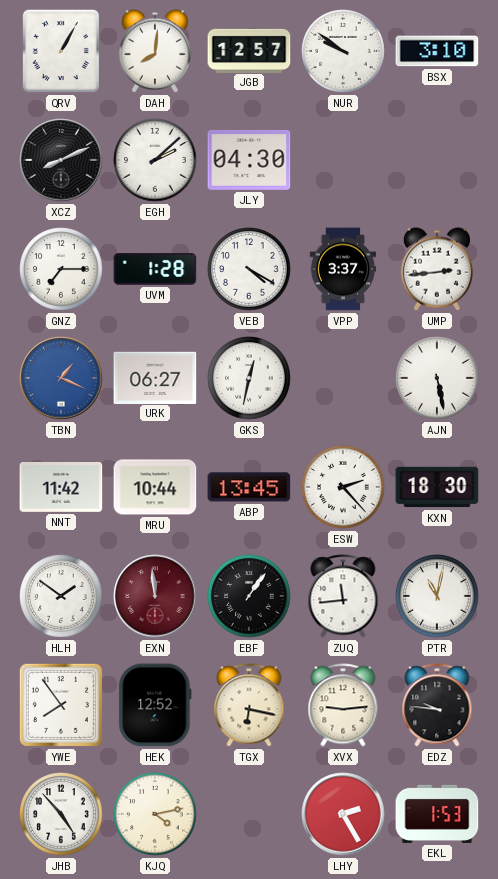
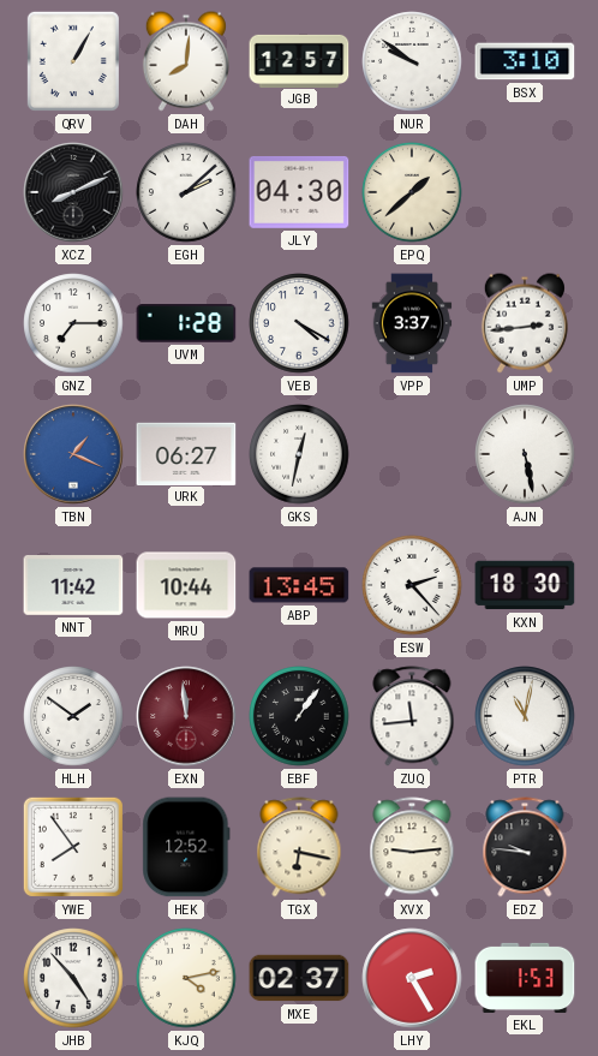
EPQ: none -> 1:38
MXE: none -> 02:37
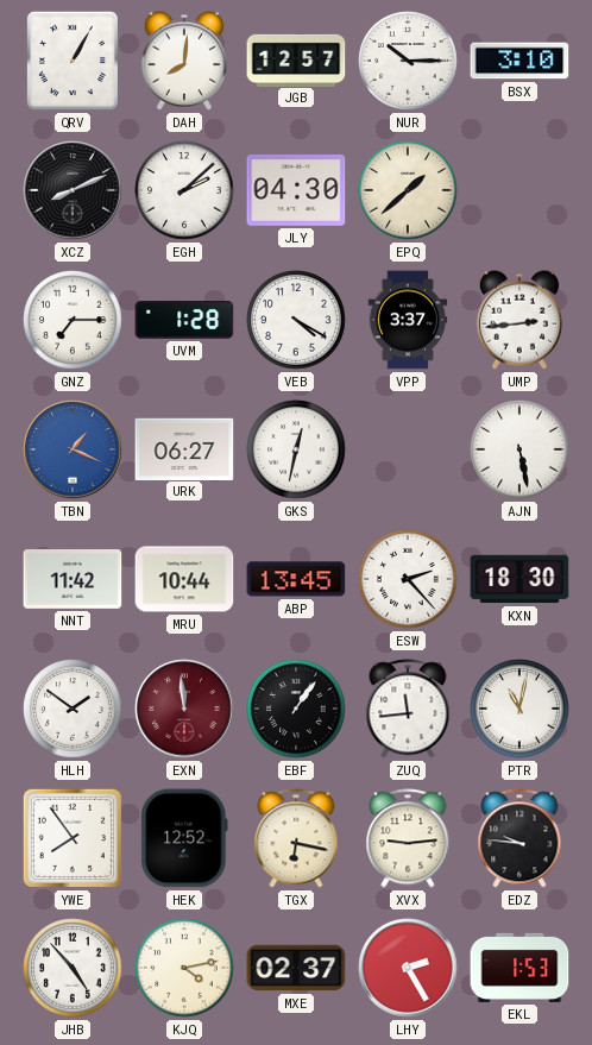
NUR: 9:51 -> 10:15
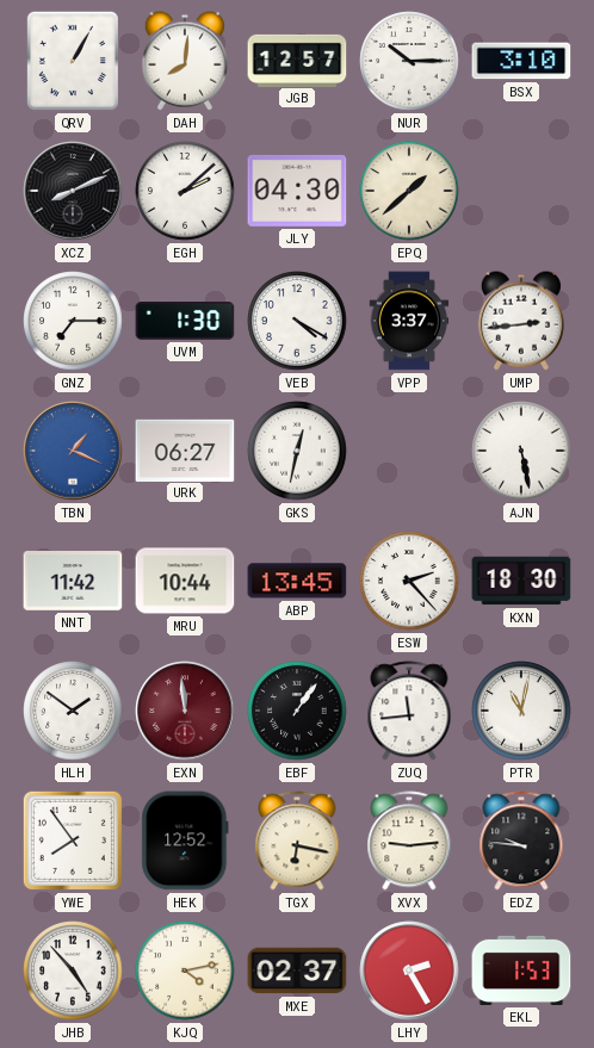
UVM: 1:28 -> 1:30
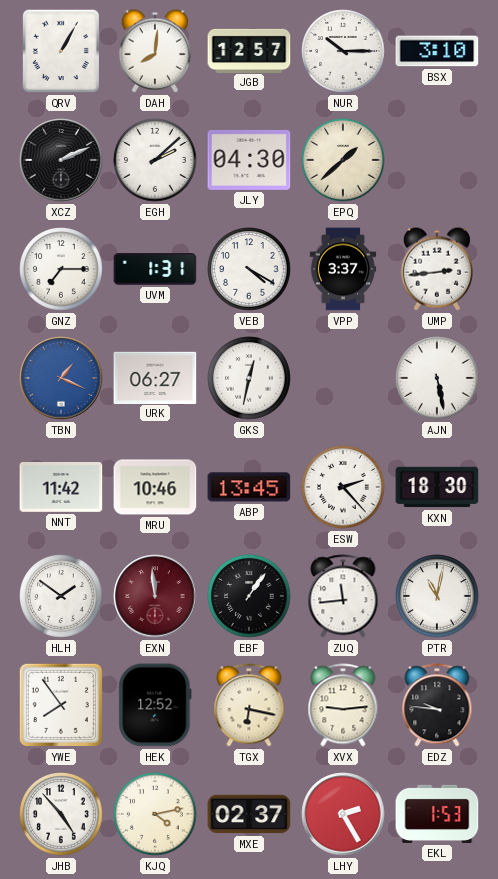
XCZ: 8:11 -> 2:11
UVM: 1:30 -> 1:31
MRU: 10:44 -> 10:46
